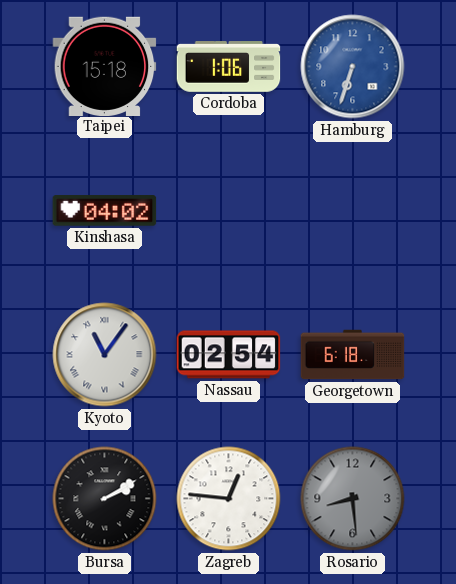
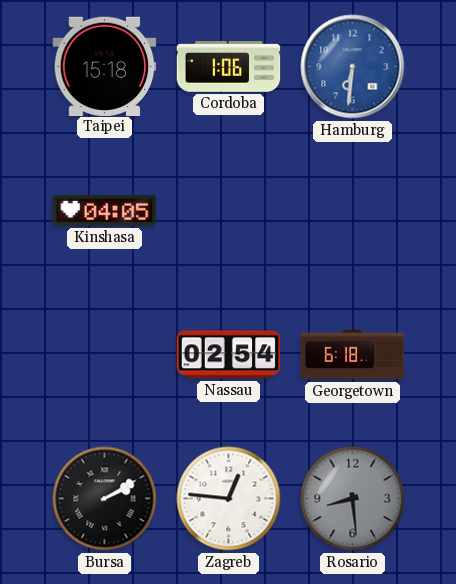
Hamburg: 6:33 -> 6:31
Kinshasa: 04:02 -> 04:05
Kyoto: 11:06 -> none
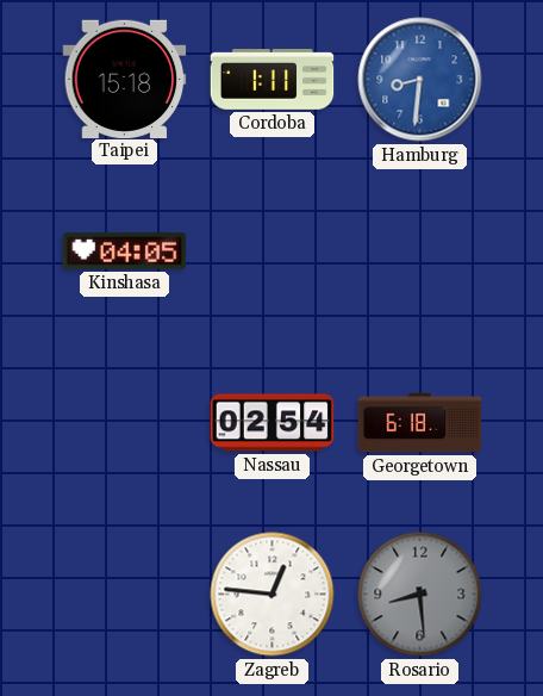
Cordoba: 1:06 -> 1:11
Hamburg: 6:31 -> 8:31
Bursa: 2:10 -> none
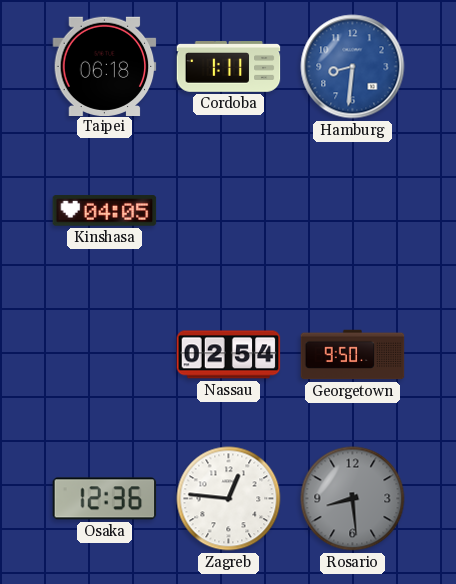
Taipei: 15:18 -> 06:18
Georgetown: 6:18 -> 9:50
Osaka: none -> 12:36
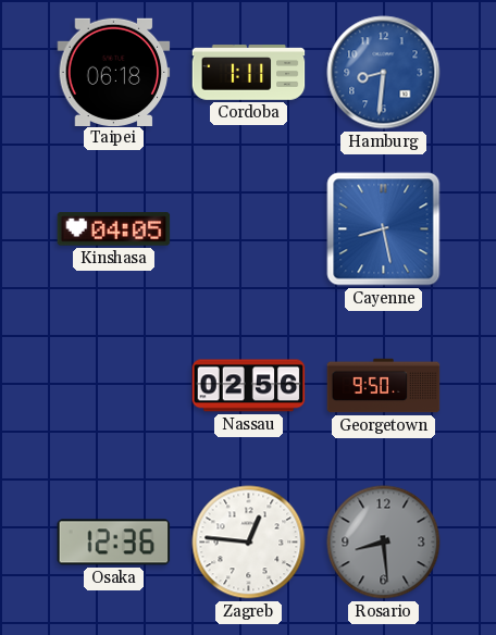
Cayenne: none -> 8:28
Nassau: 02:54 -> 02:56
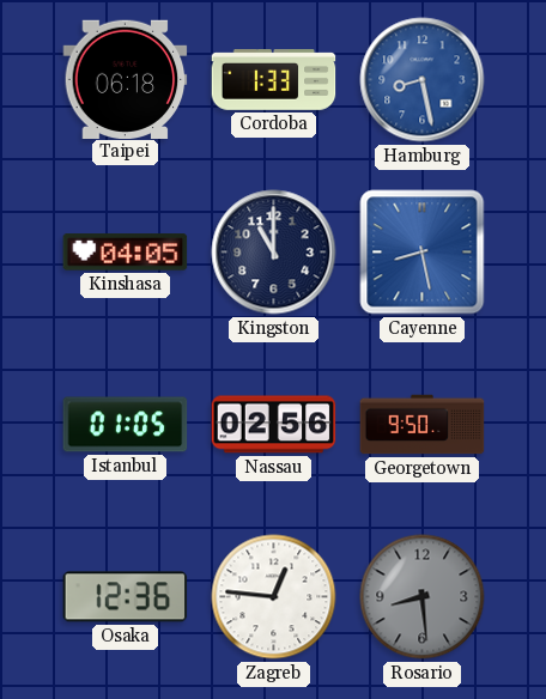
Cordoba: 1:11 -> 1:33
Hamburg: 8:31 -> 8:28
Kingston: none -> 11:00
Istanbul: none -> 01:05
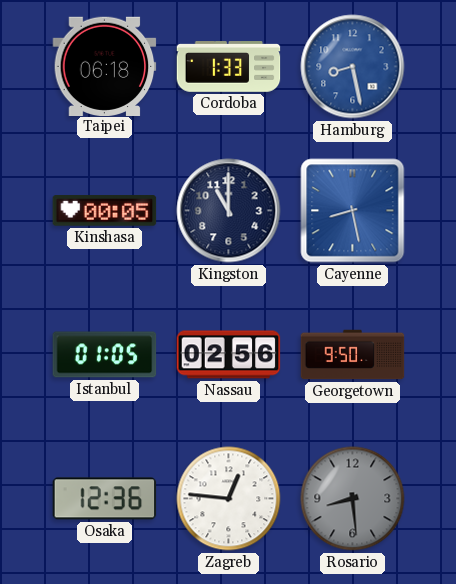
Kinshasa: 04:05 -> 00:05
